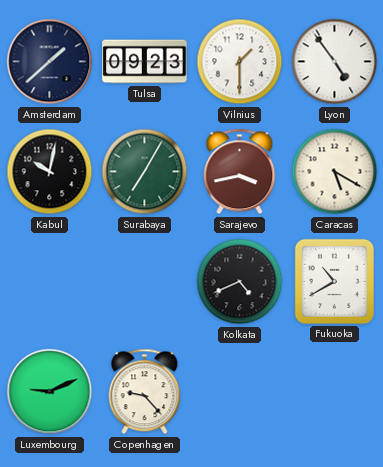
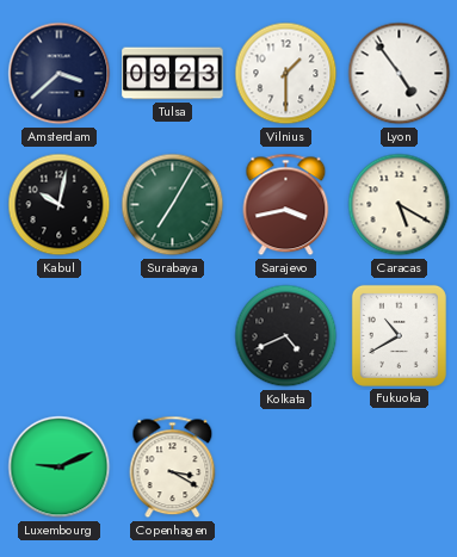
Amsterdam: 1:38 -> 3:38
Copenhagen: 9:23 -> 3:20
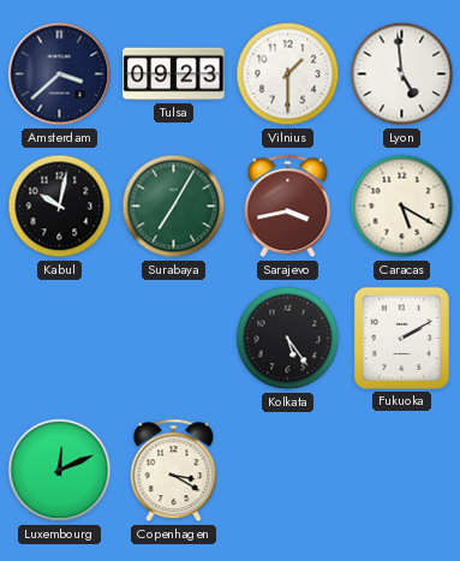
Lyon: 4:54 -> 4:59
Kolkata: 4:41 -> 5:24
Fukuoka: 10:40 -> 2:10
Luxembourg: 9:11 -> 12:11
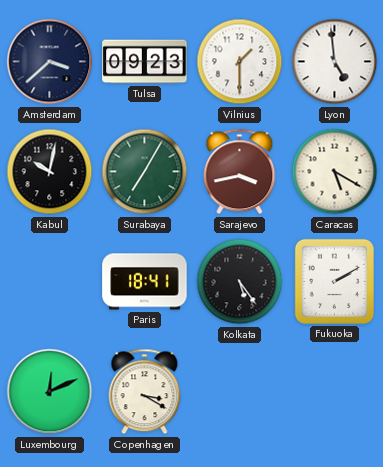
Paris: none -> 18:41
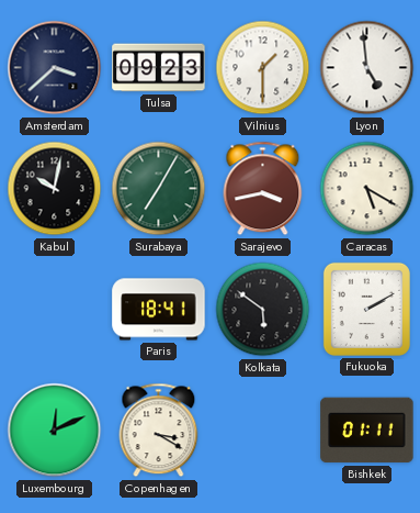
Kolkata: 5:24 -> 5:51
Bishkek: none -> 01:11
